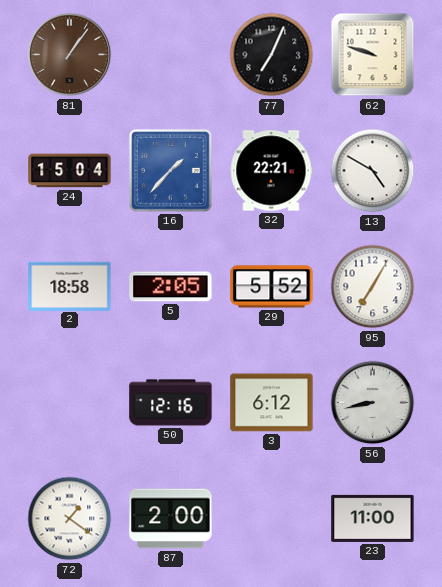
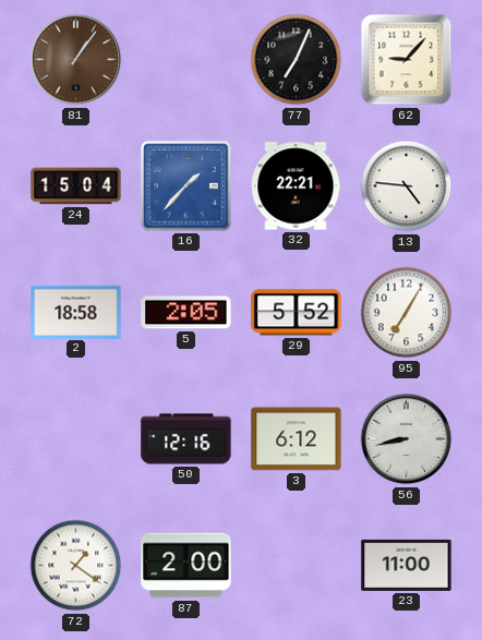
62: 9:48 -> 9:07
13: 4:50 -> 4:46
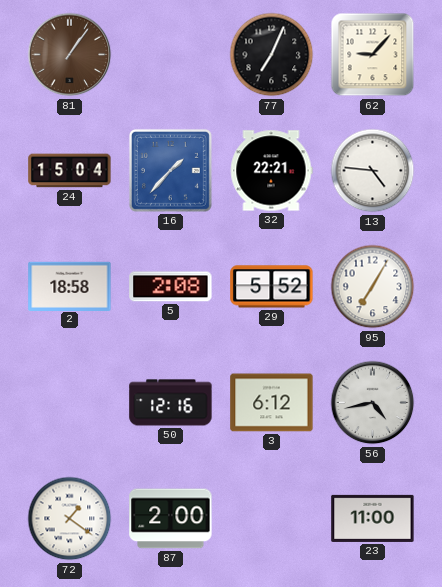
5: 2:05 -> 2:08
56: 8:43 -> 4:43
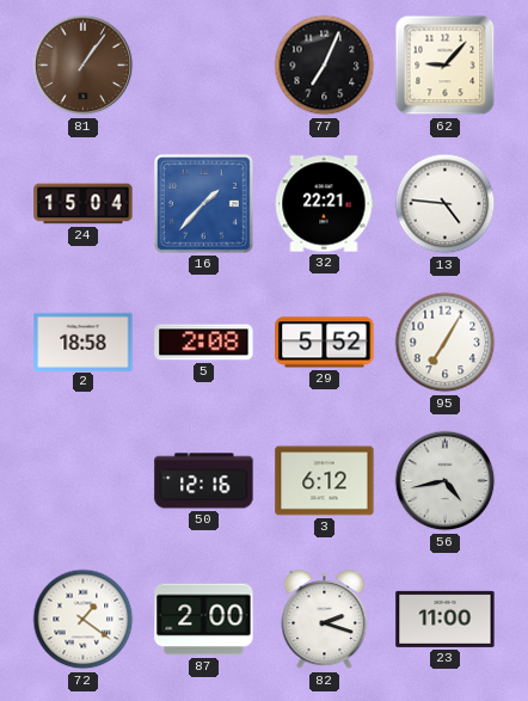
82: none -> 2:18
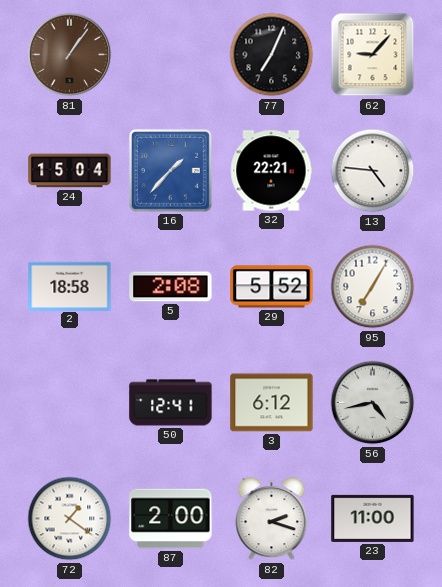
50: 12:16 -> 12:41
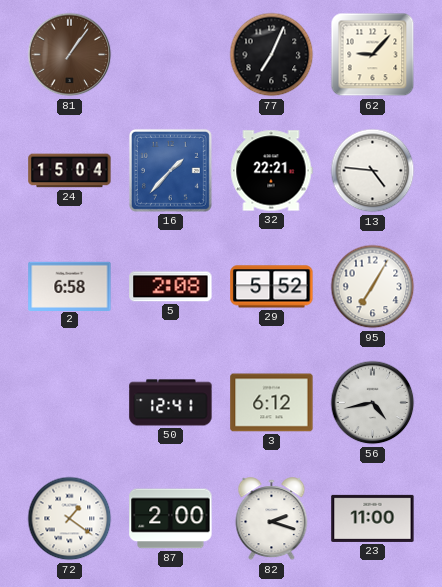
2: 18:58 -> 6:58
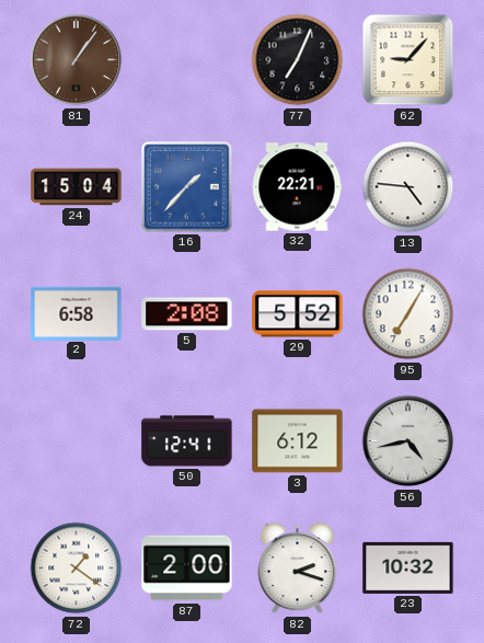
23: 11:00 -> 10:32
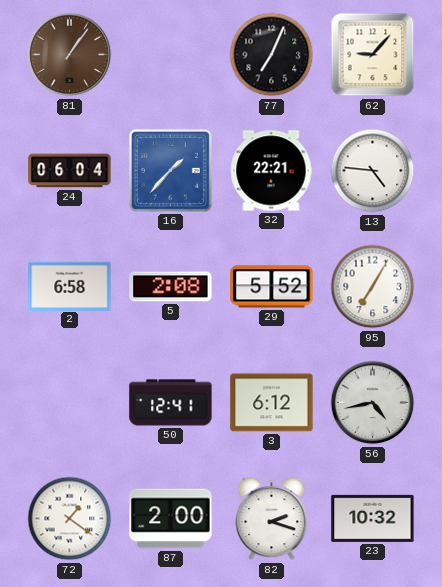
24: 15:04 -> 06:04
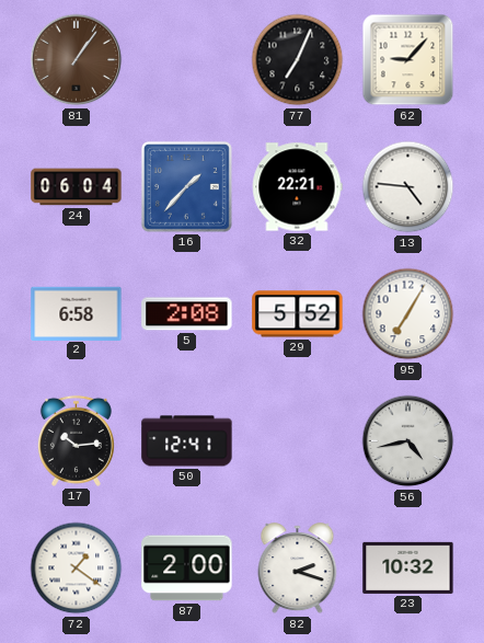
17: none -> 10:14
3: 6:12 -> none
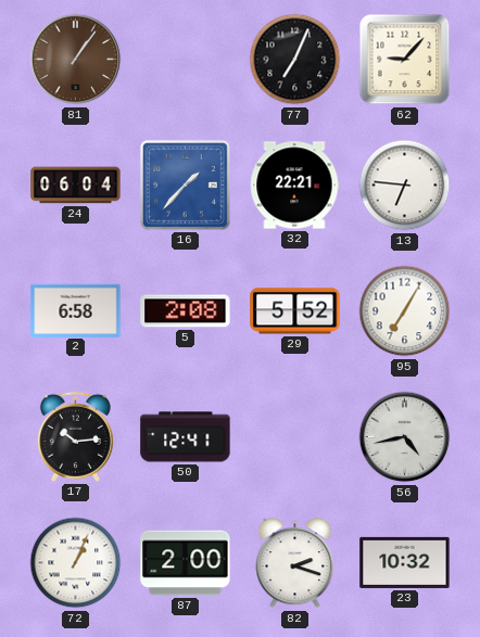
13: 4:46 -> 6:46
72: 1:21 -> 1:04
